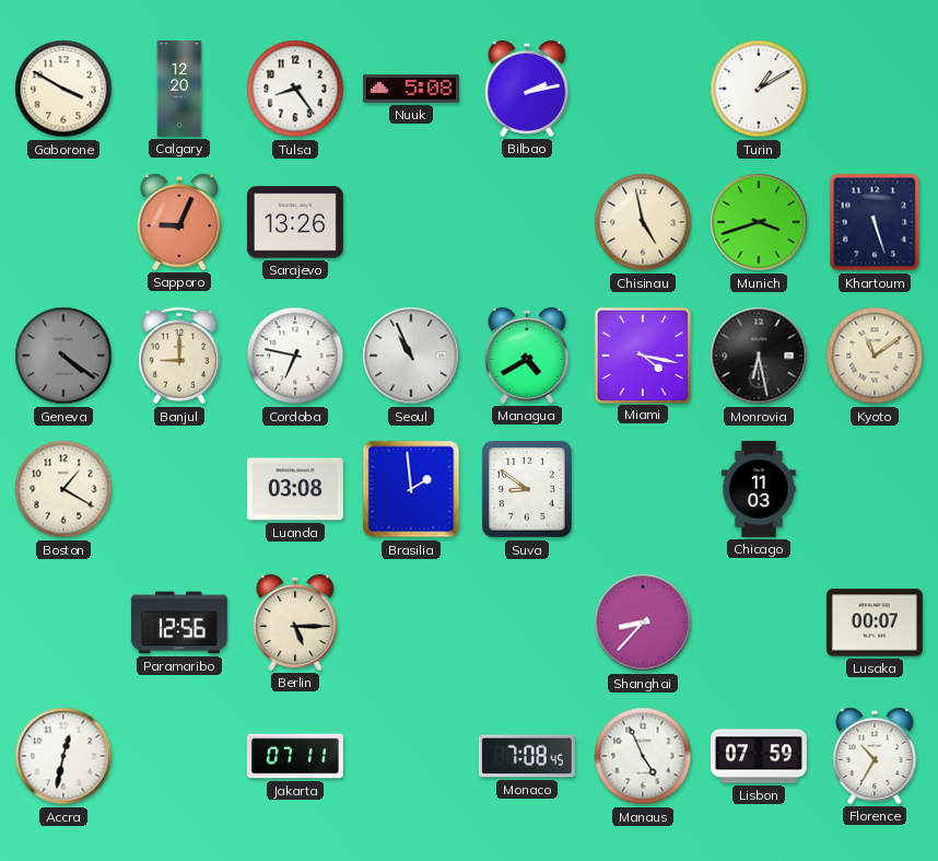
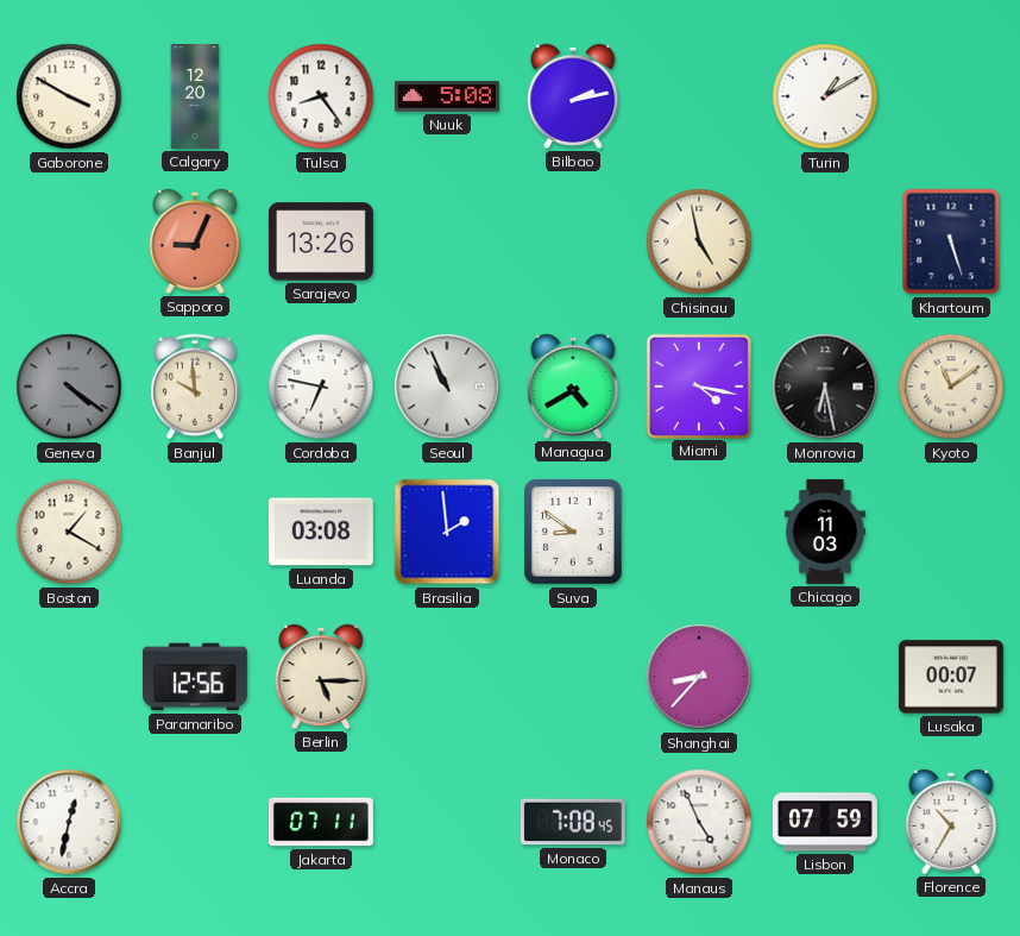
Munich: 3:42 -> none
Banjul: 9:00 -> 9:59
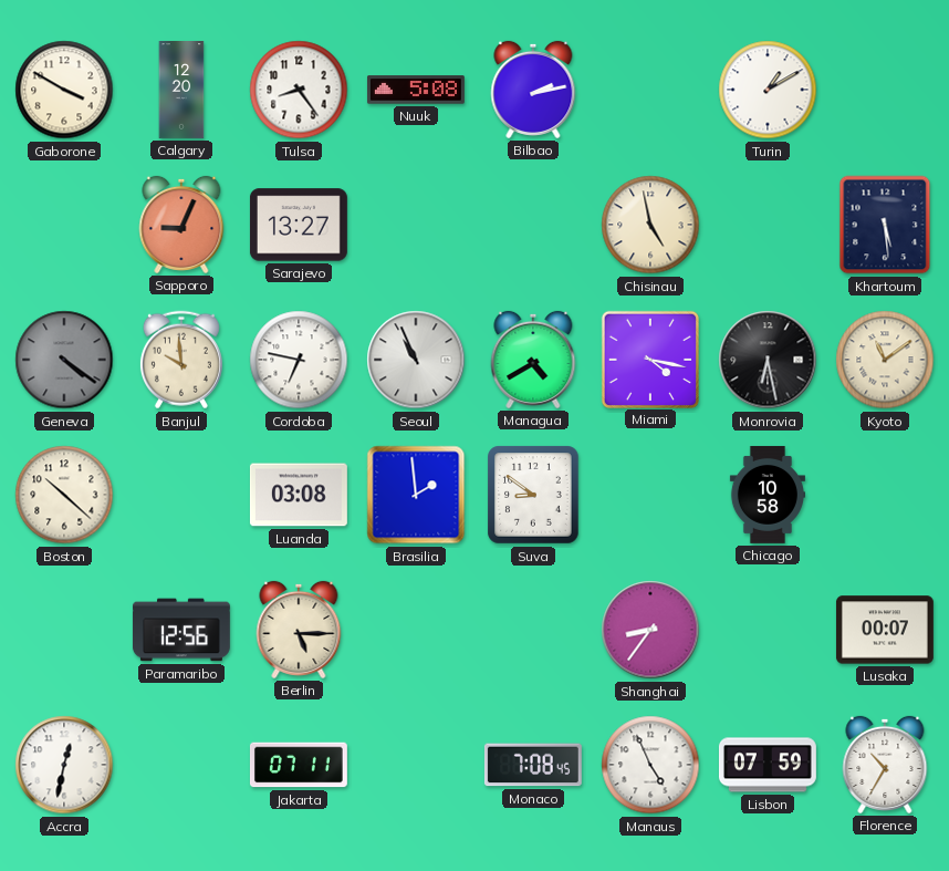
Sarajevo: 13:26 -> 13:27
Khartoum: 5:27 -> 5:29
Boston: 1:20 -> 10:22
Chicago: 11:03 -> 10:58
Shanghai: 8:37 -> 8:36
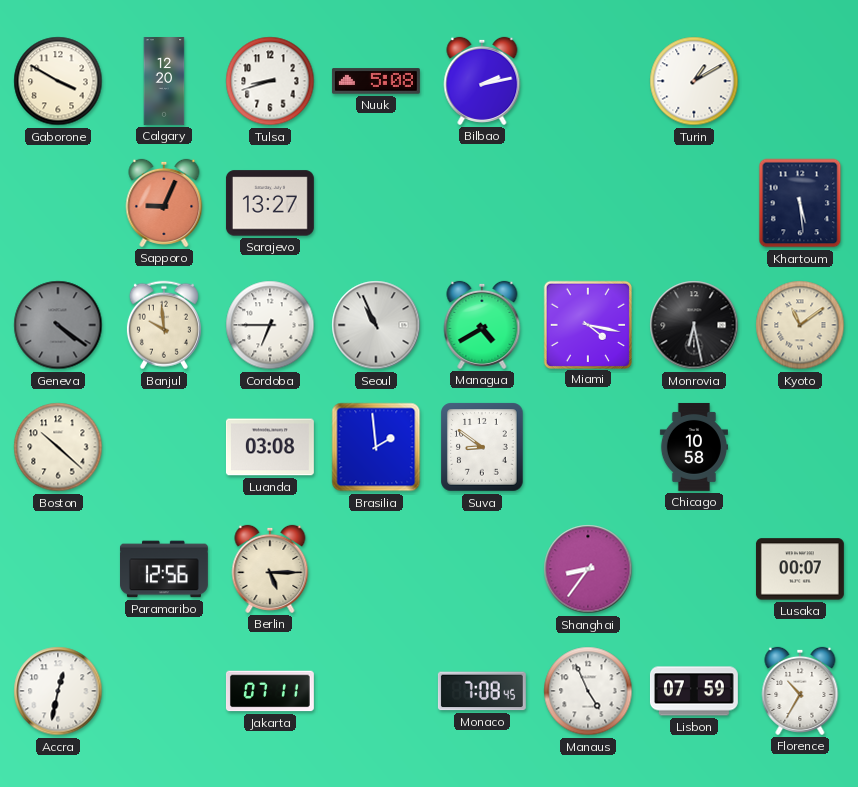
Tulsa: 8:24 -> 8:42
Chisinau: 4:58 -> none
Cordoba: 6:47 -> 6:45
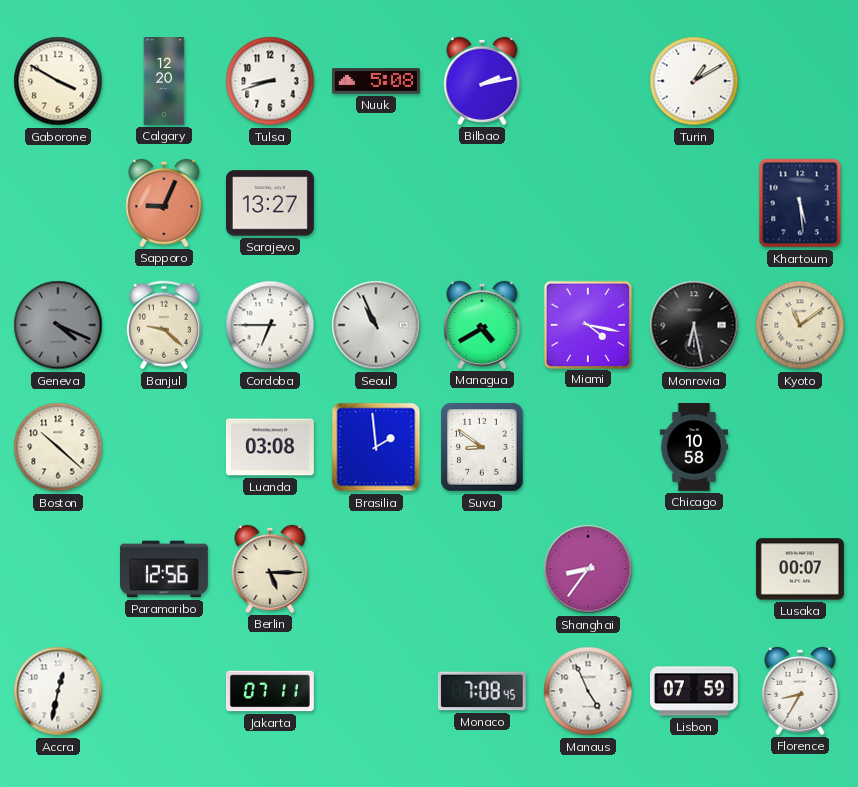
Geneva: 4:21 -> 4:19
Banjul: 9:59 -> 9:22
Florence: 10:35 -> 8:35
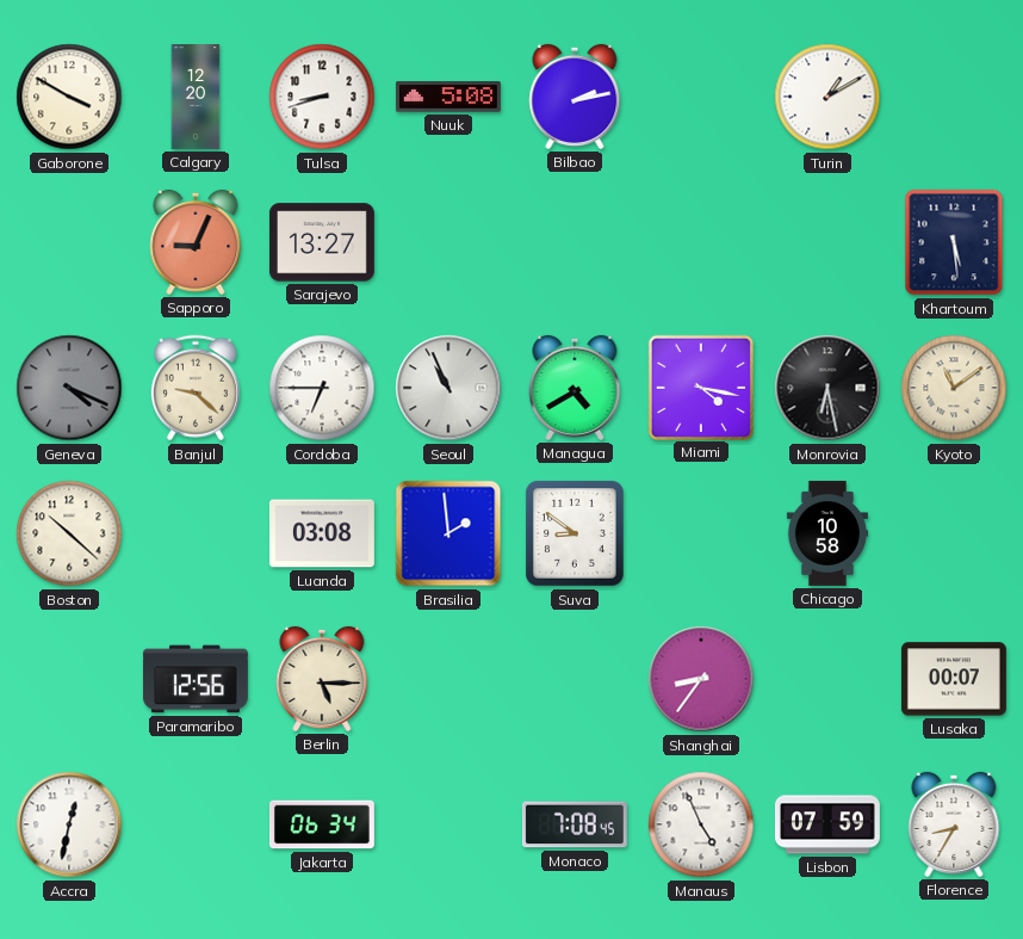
Jakarta: 07:11 -> 06:34
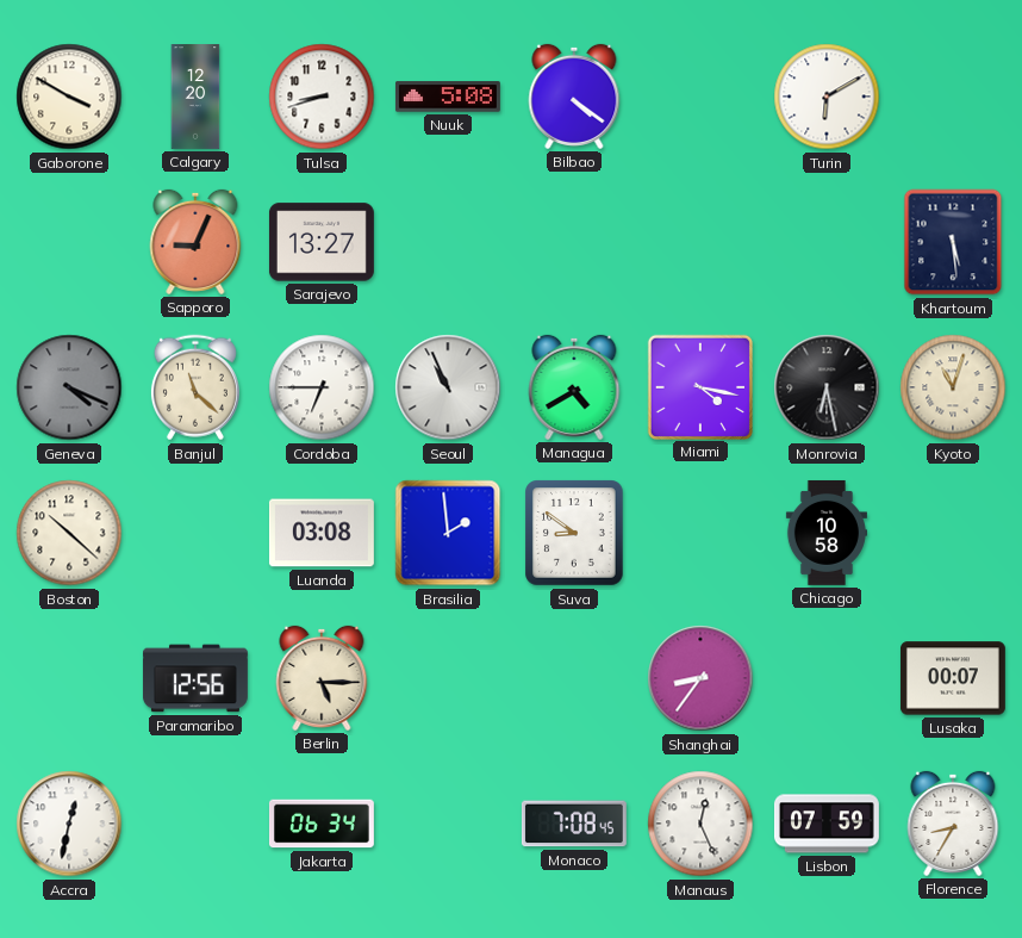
Bilbao: 2:13 -> 4:21
Turin: 1:10 -> 6:10
Banjul: 9:22 -> 11:22
Kyoto: 11:09 -> 11:03
Manaus: 4:56 -> 12:26
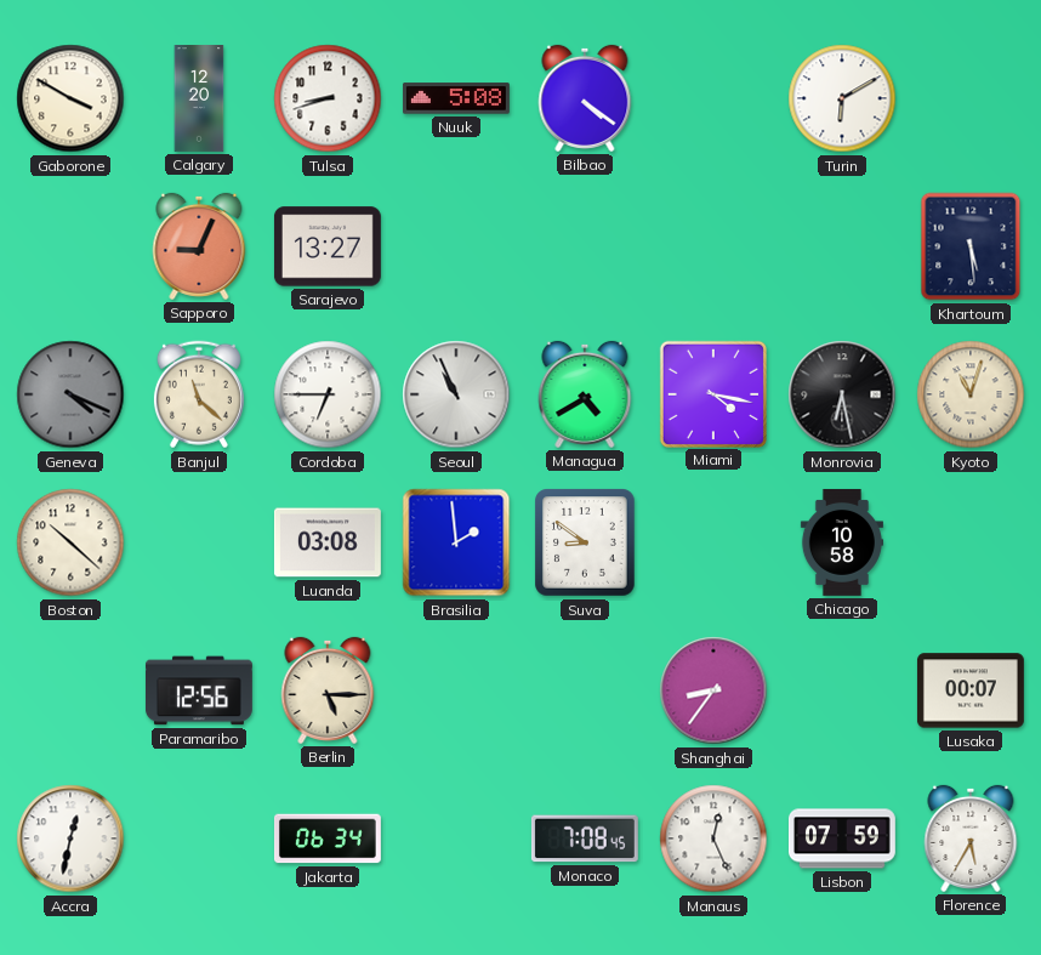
Florence: 8:35 -> 5:35
